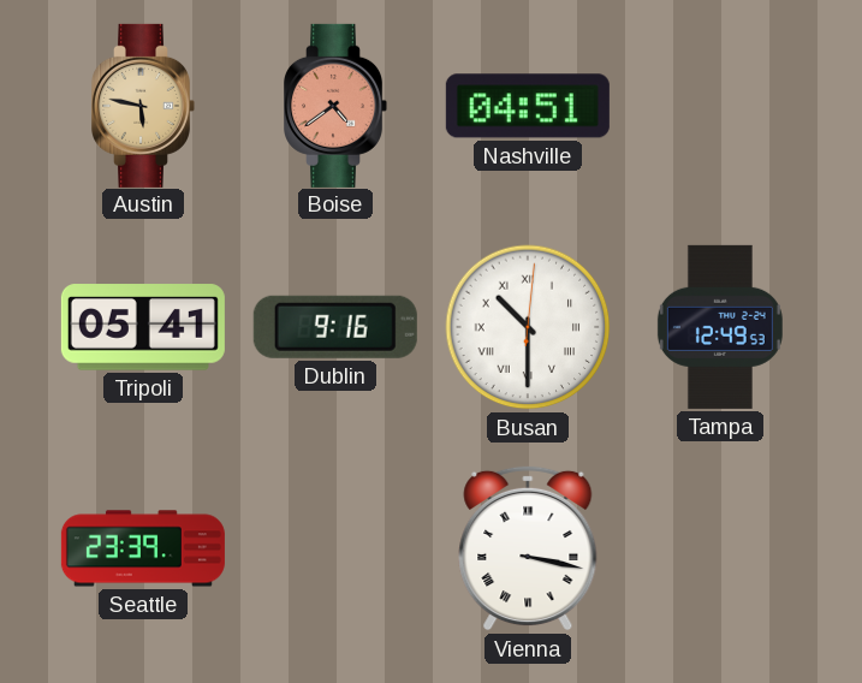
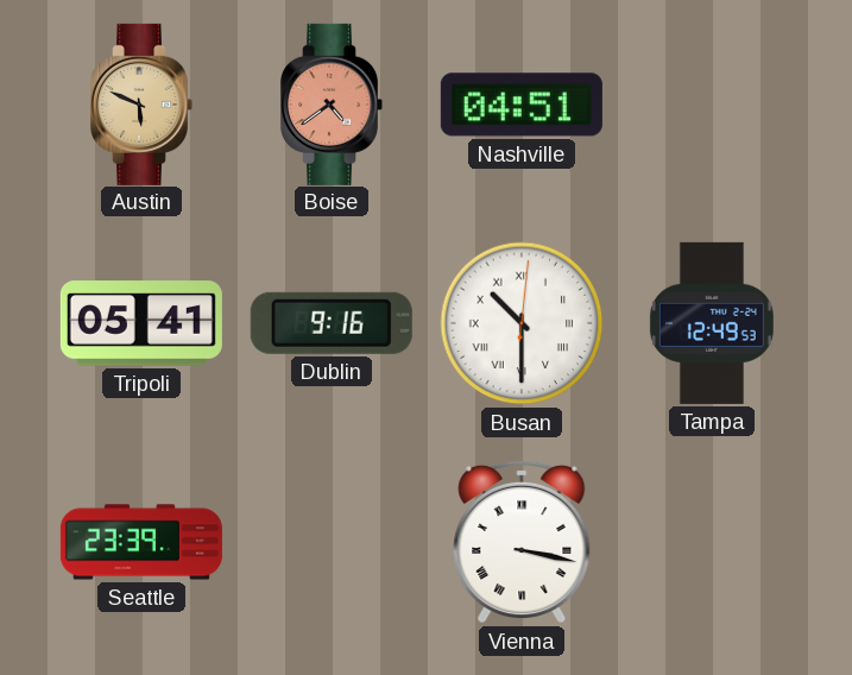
Austin: 5:47 -> 5:49
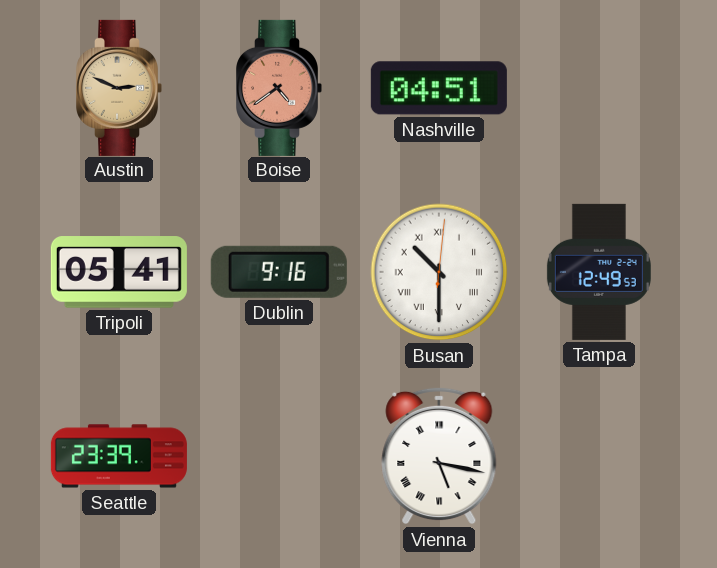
Austin: 5:49 -> 2:49
Vienna: 3:17 -> 5:17
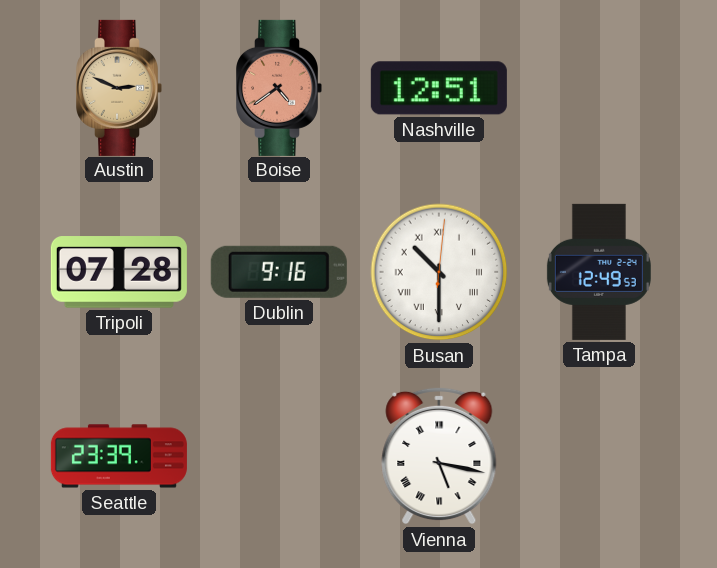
Nashville: 04:51 -> 12:51
Tripoli: 05:41 -> 07:28
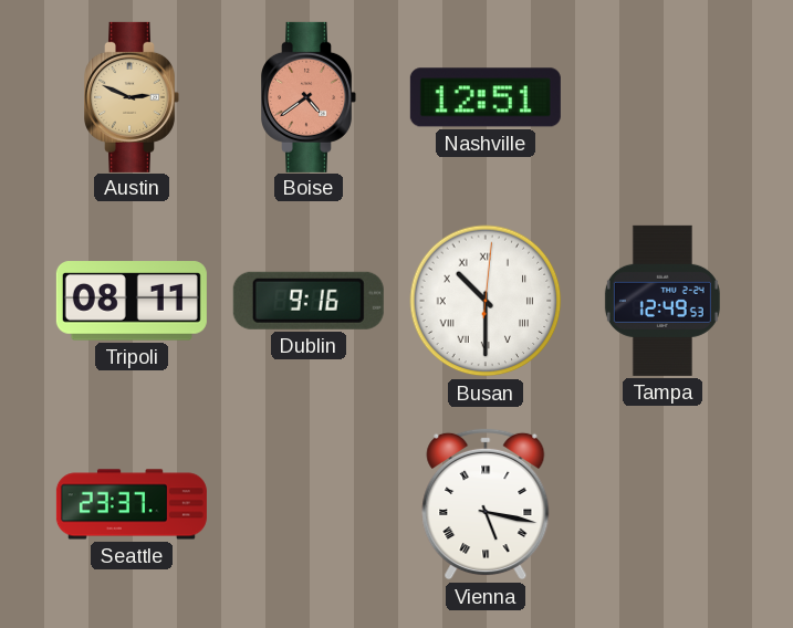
Tripoli: 07:28 -> 08:11
Seattle: 23:39 -> 23:37
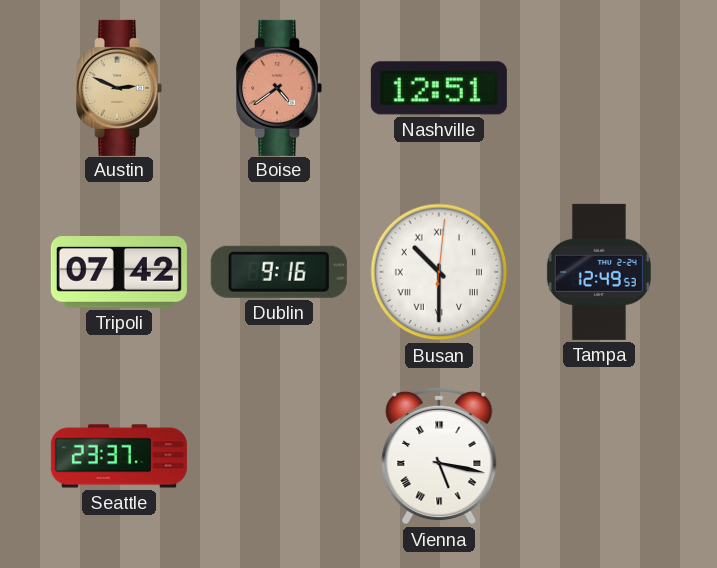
Tripoli: 08:11 -> 07:42
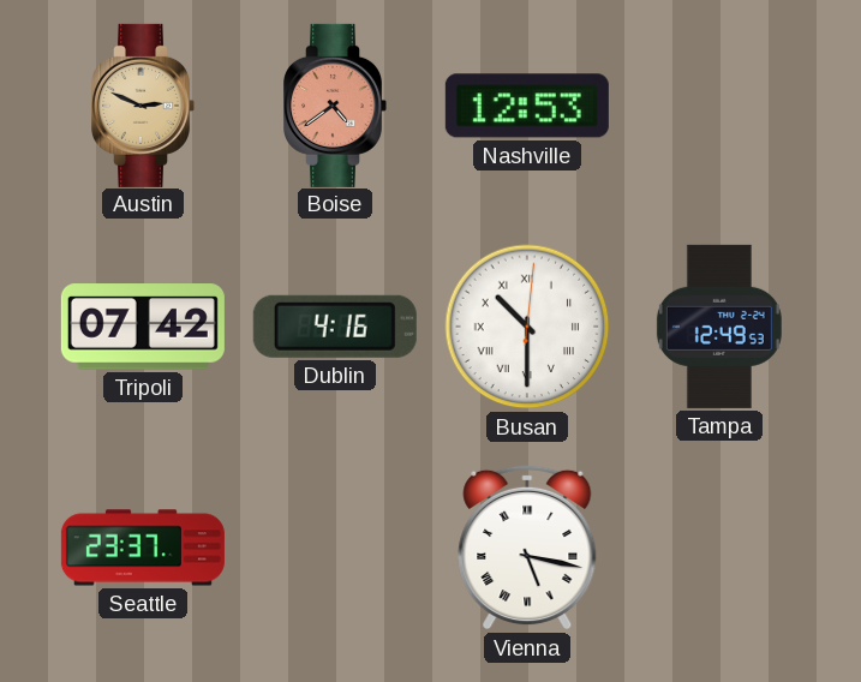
Nashville: 12:51 -> 12:53
Dublin: 9:16 -> 4:16
